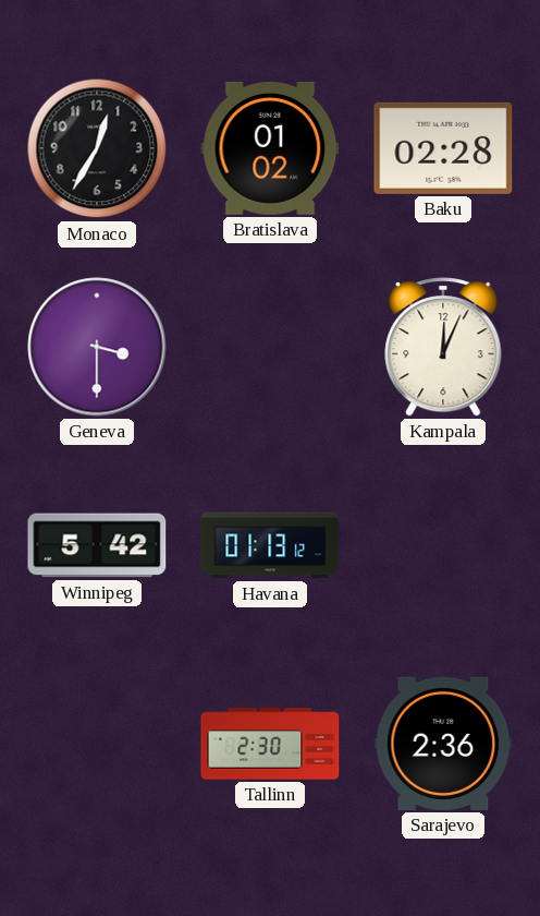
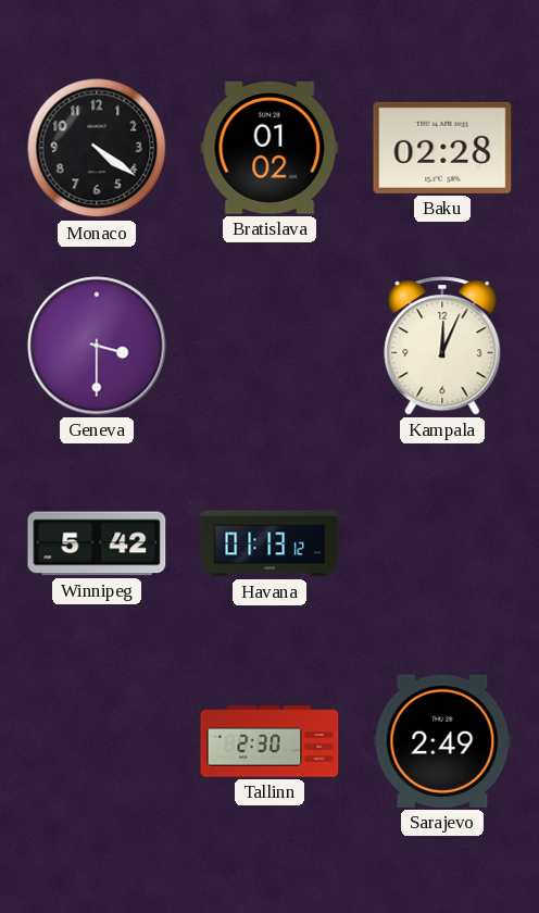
Monaco: 12:35 -> 4:21
Sarajevo: 2:36 -> 2:49
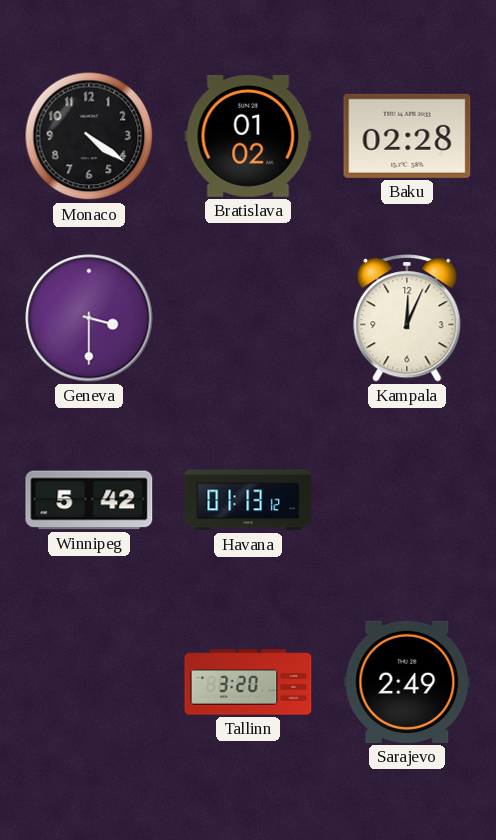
Tallinn: 2:30 -> 3:20
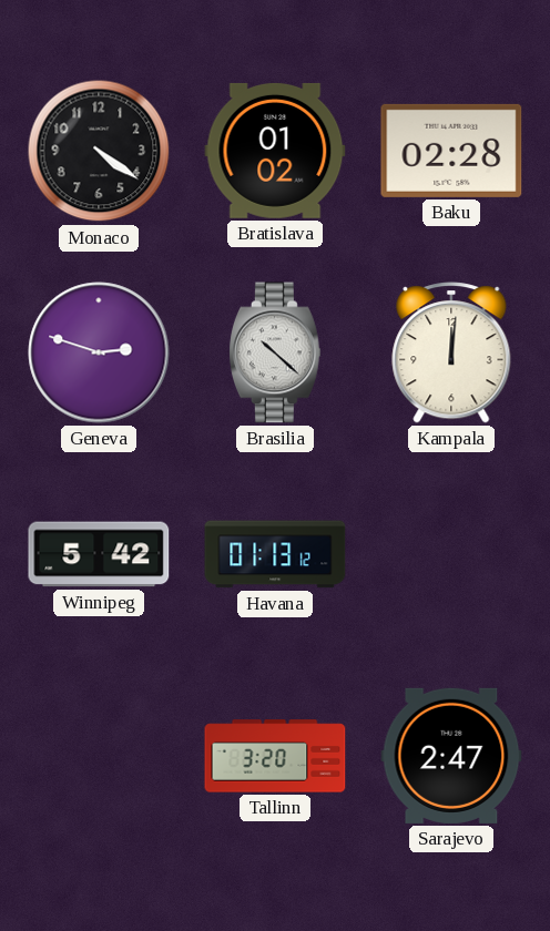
Geneva: 3:30 -> 2:48
Brasilia: none -> 10:22
Kampala: 12:04 -> 12:01
Sarajevo: 2:49 -> 2:47
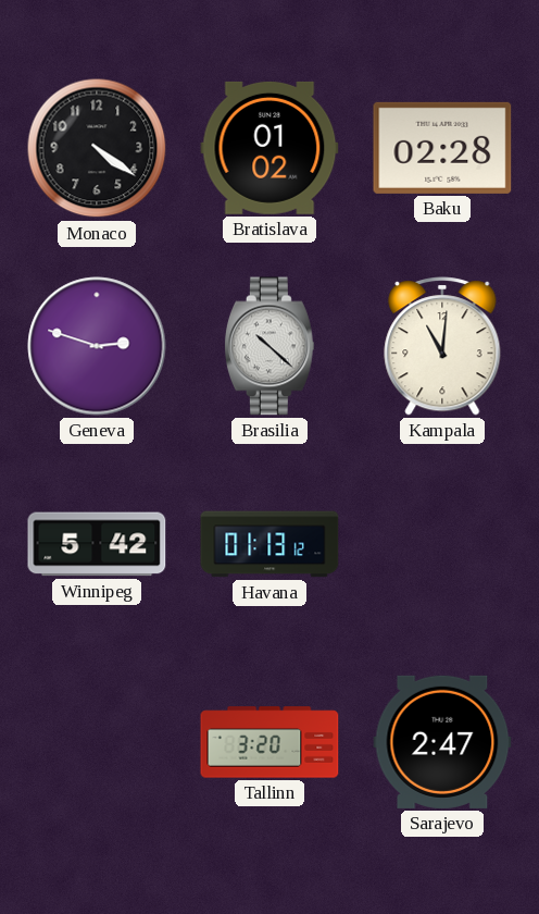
Kampala: 12:01 -> 11:01
